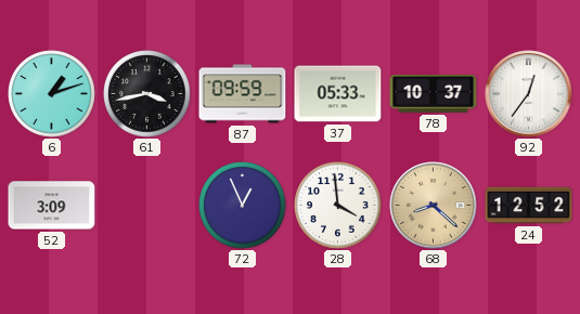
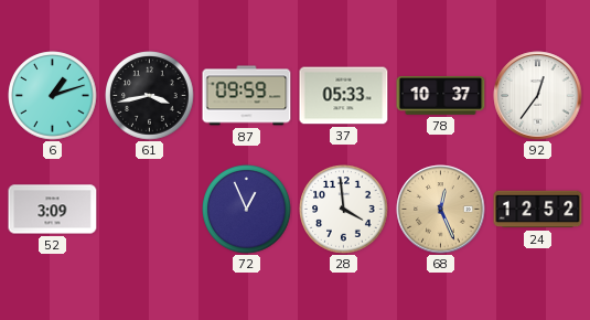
68: 8:22 -> 12:26
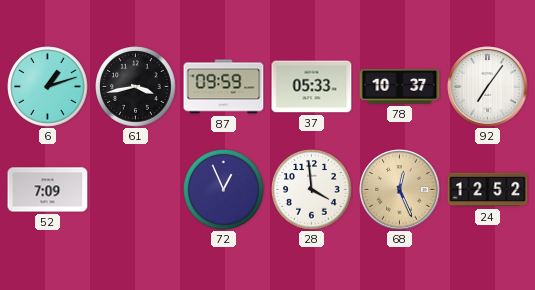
92: 12:36 -> 7:06
52: 3:09 -> 7:09
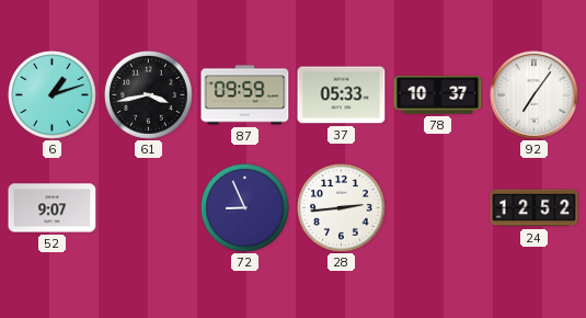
52: 7:09 -> 9:07
72: 12:56 -> 8:56
28: 3:59 -> 2:44
68: 12:26 -> none
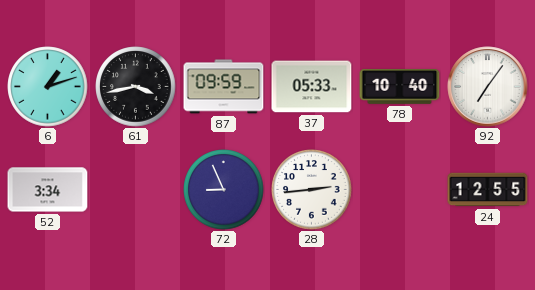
78: 10:37 -> 10:40
52: 9:07 -> 3:34
24: 12:52 -> 12:55
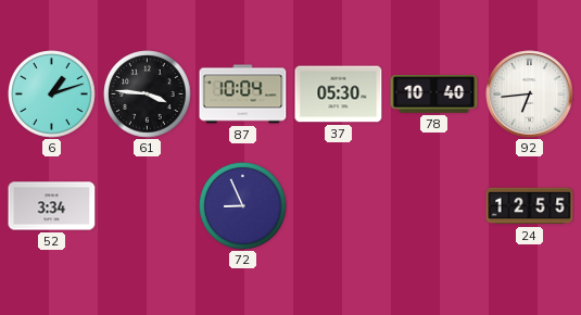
61: 3:43 -> 3:46
87: 09:59 -> 10:04
37: 05:33 -> 05:30
92: 7:06 -> 6:44
28: 2:44 -> none
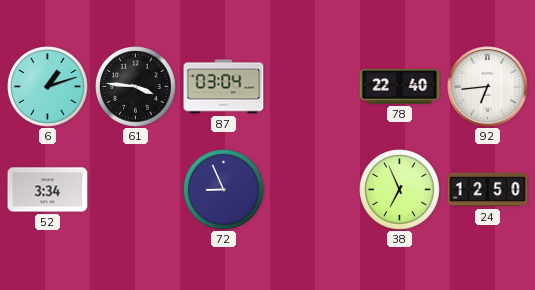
87: 10:04 -> 03:04
37: 05:30 -> none
78: 10:40 -> 22:40
38: none -> 6:56
24: 12:55 -> 12:50
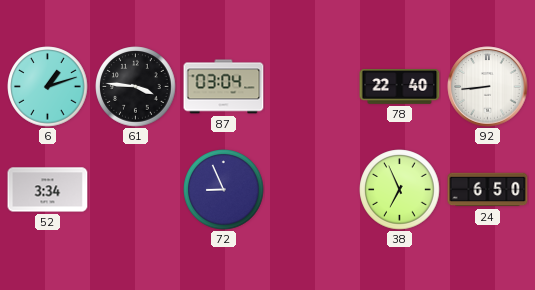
92: 6:44 -> 8:44
24: 12:50 -> 6:50
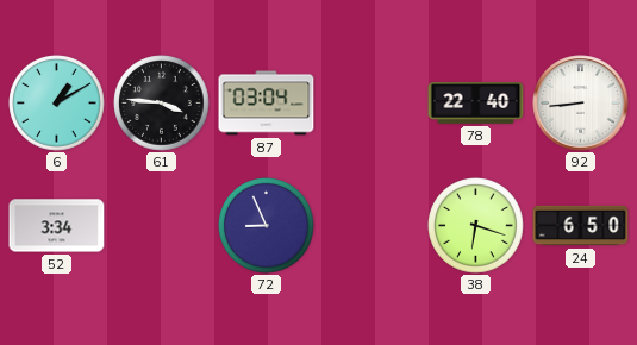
6: 1:12 -> 1:10
38: 6:56 -> 6:18
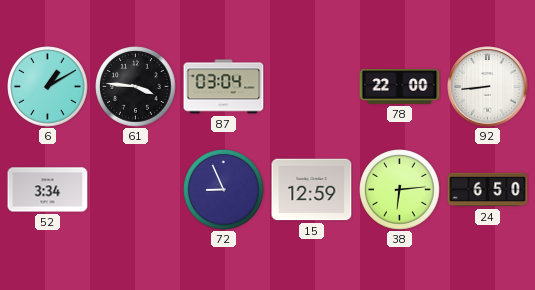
78: 22:40 -> 22:00
15: none -> 12:59
38: 6:18 -> 6:14
